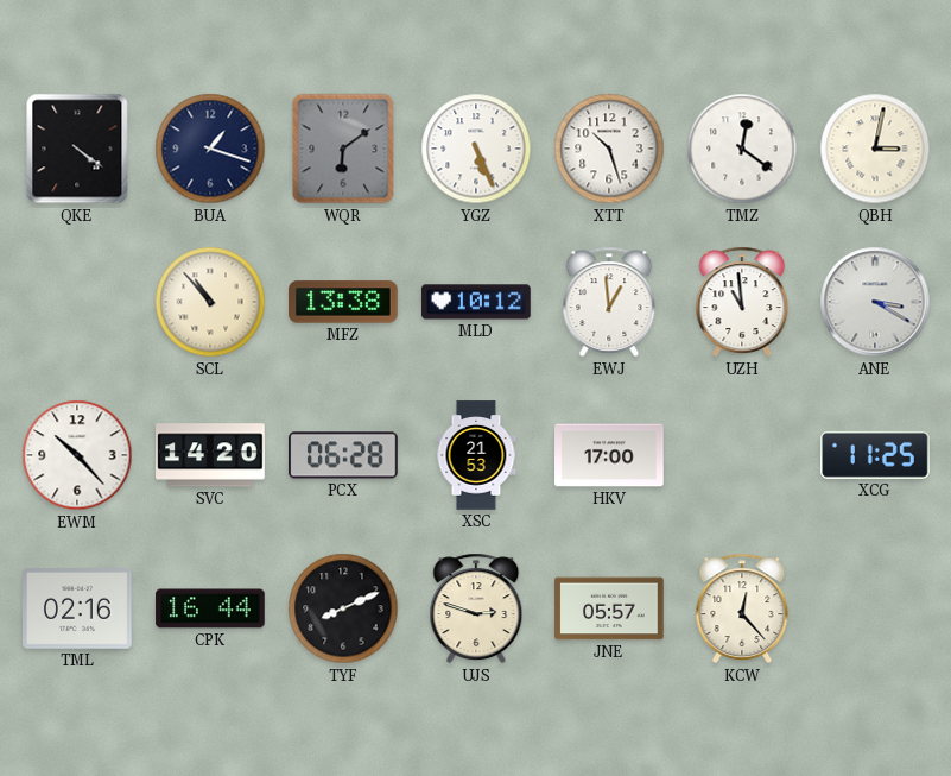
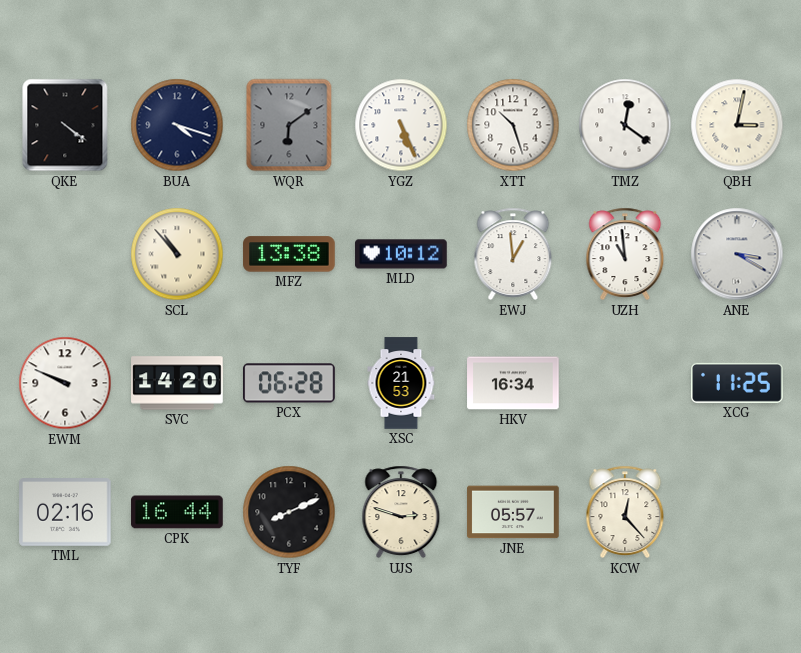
BUA: 1:18 -> 4:18
EWM: 10:23 -> 9:49
HKV: 17:00 -> 16:34
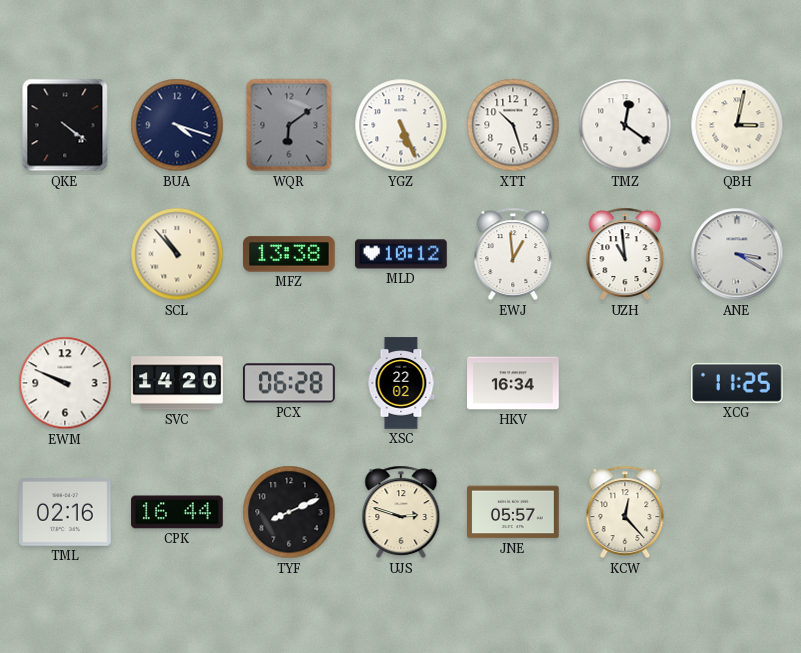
XSC: 21:53 -> 22:02
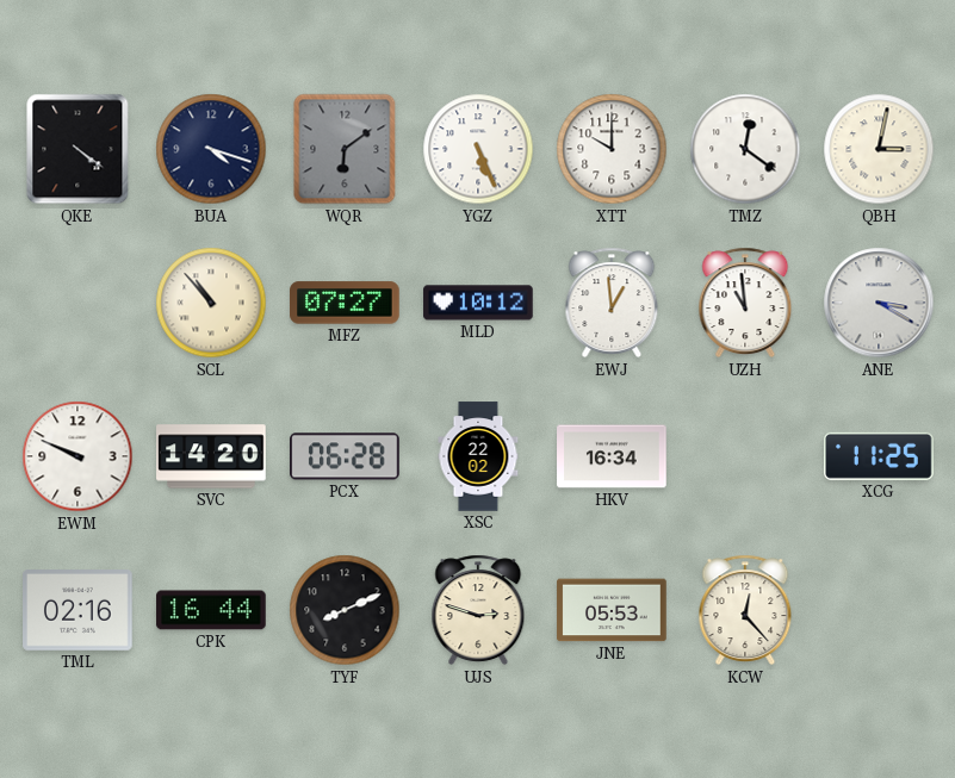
XTT: 10:27 -> 10:00
MFZ: 13:38 -> 07:27
JNE: 05:57 -> 05:53
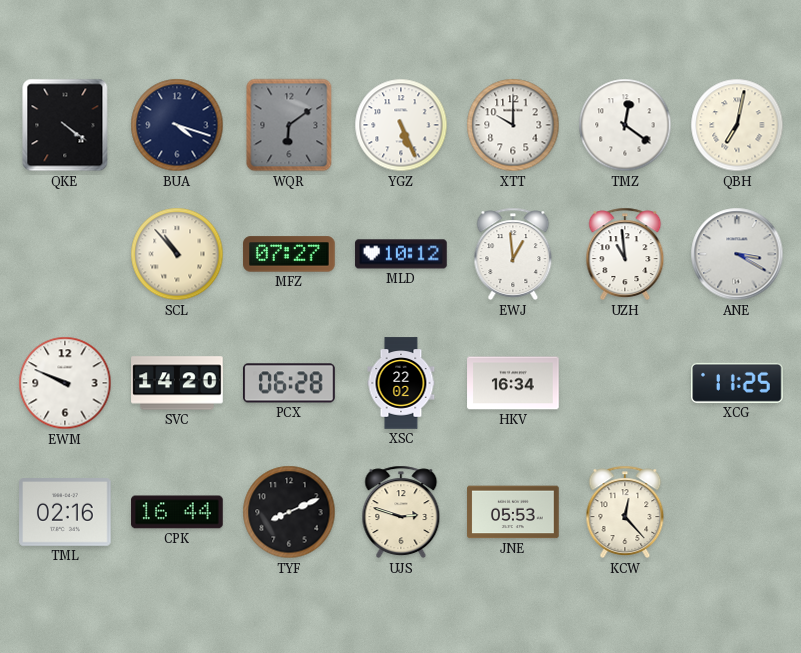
QBH: 3:02 -> 7:02
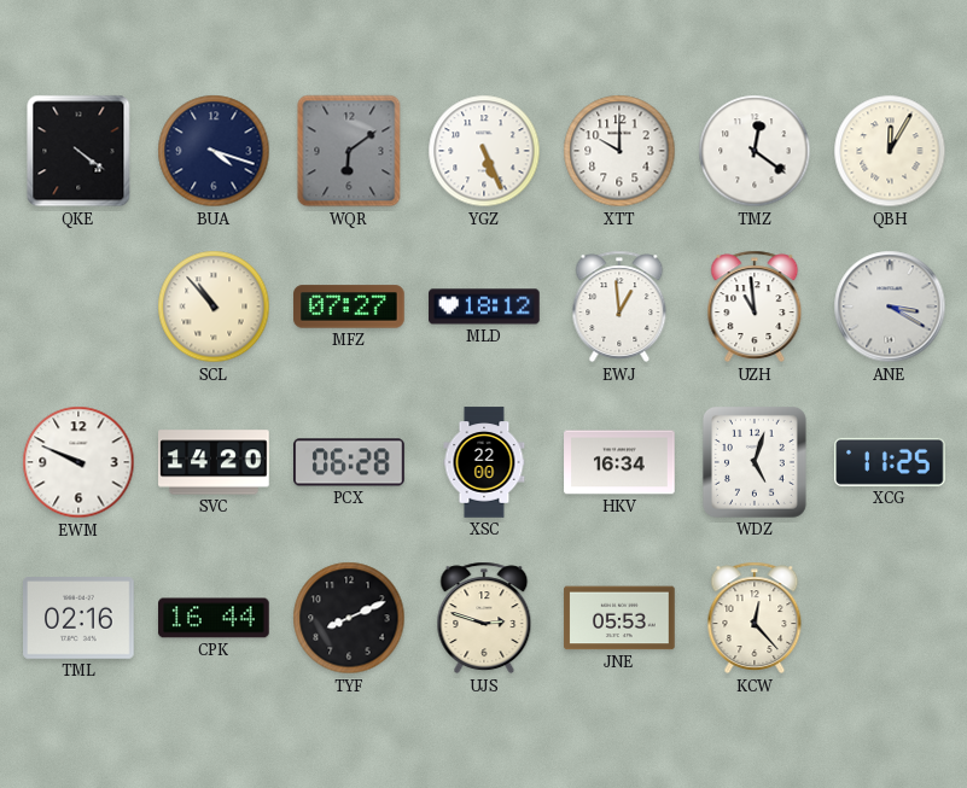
QBH: 7:02 -> 12:05
MLD: 10:12 -> 18:12
XSC: 22:02 -> 22:00
WDZ: none -> 5:03
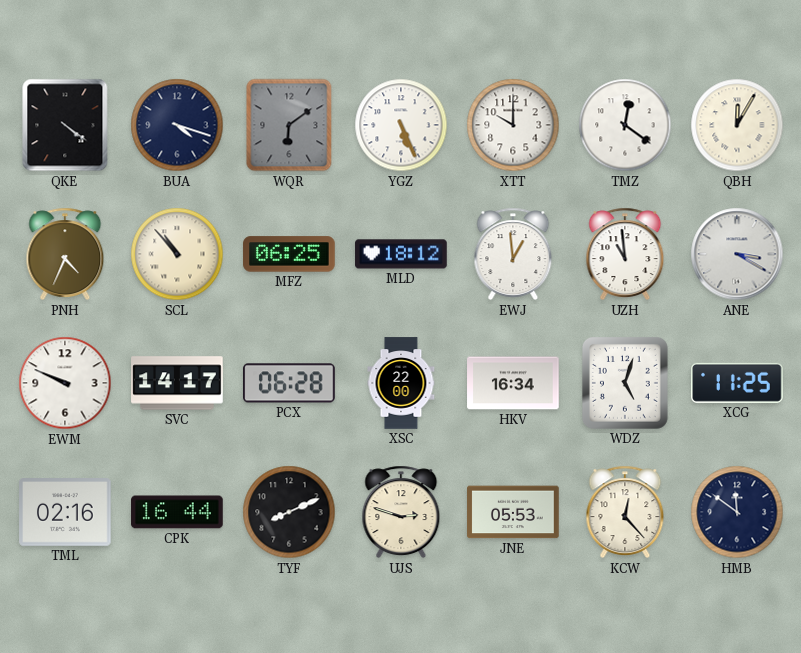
PNH: none -> 4:34
MFZ: 07:27 -> 06:25
SVC: 14:20 -> 14:17
HMB: none -> 11:51
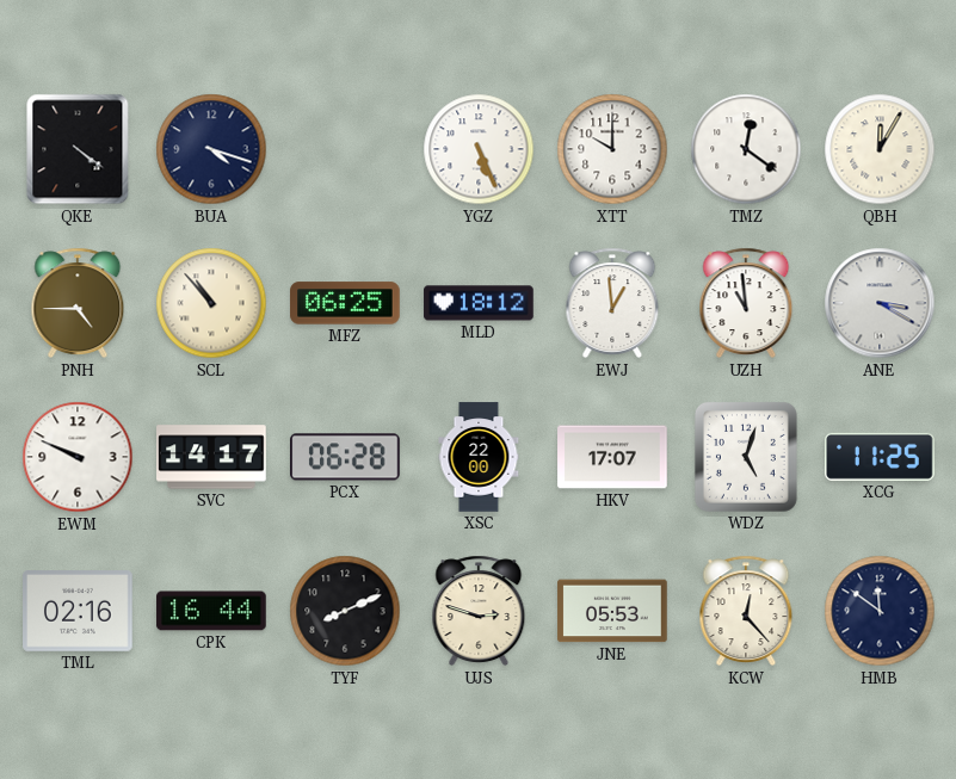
WQR: 6:09 -> none
PNH: 4:34 -> 4:45
HKV: 16:34 -> 17:07
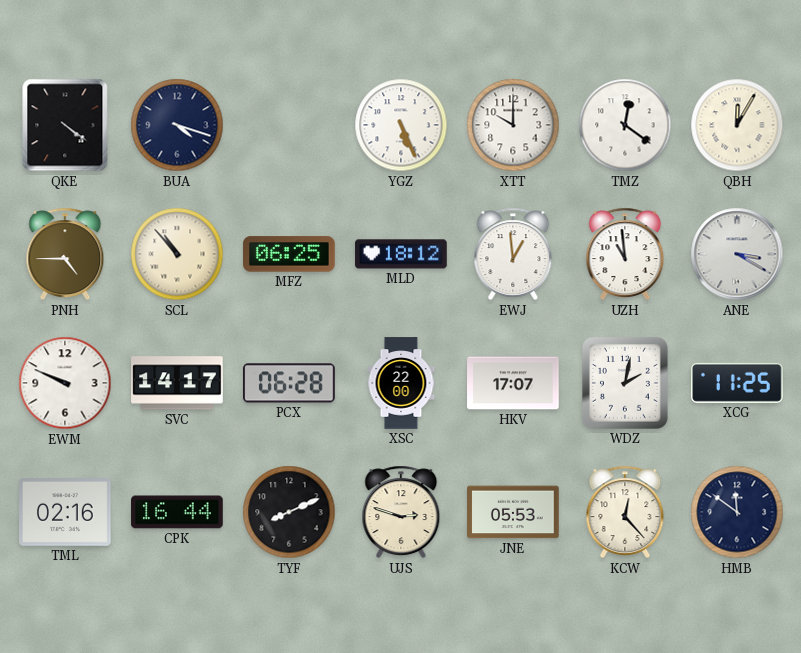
WDZ: 5:03 -> 2:02
